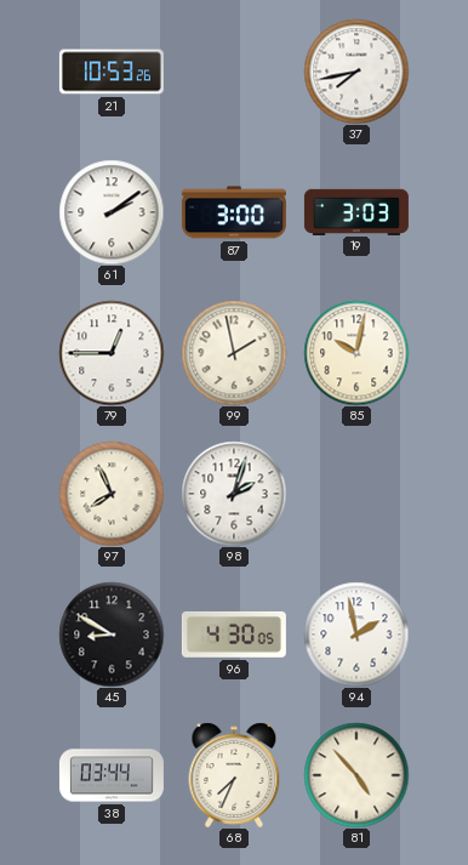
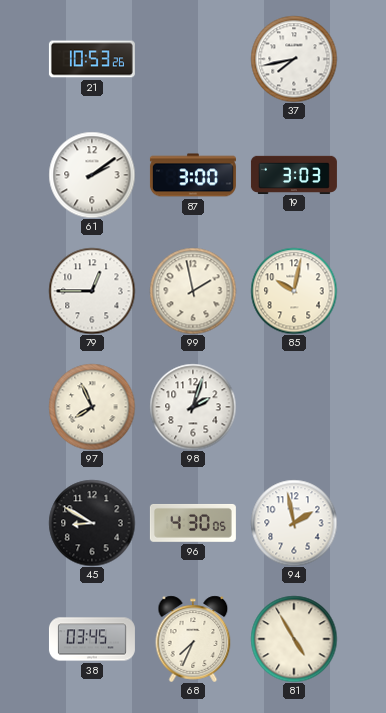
38: 03:44 -> 03:45
81: 4:53 -> 4:55
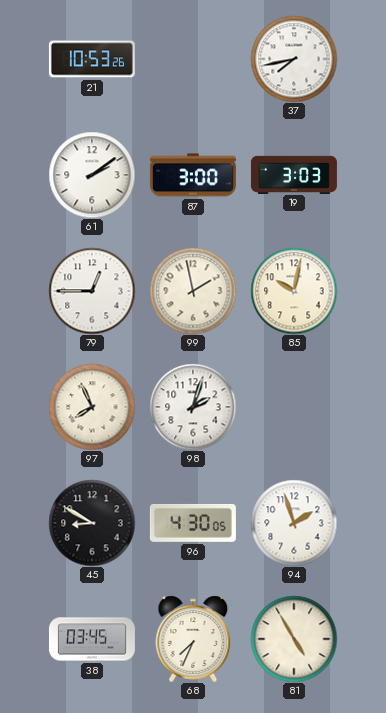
94: 1:58 -> 1:57
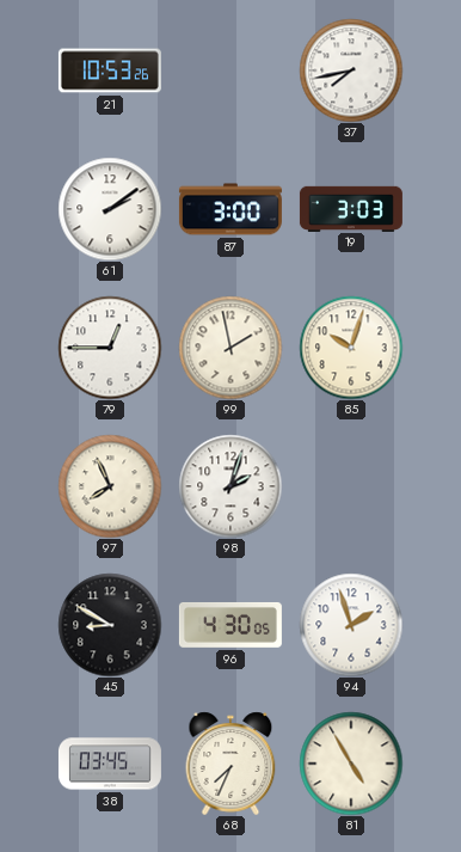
85: 10:02 -> 10:03
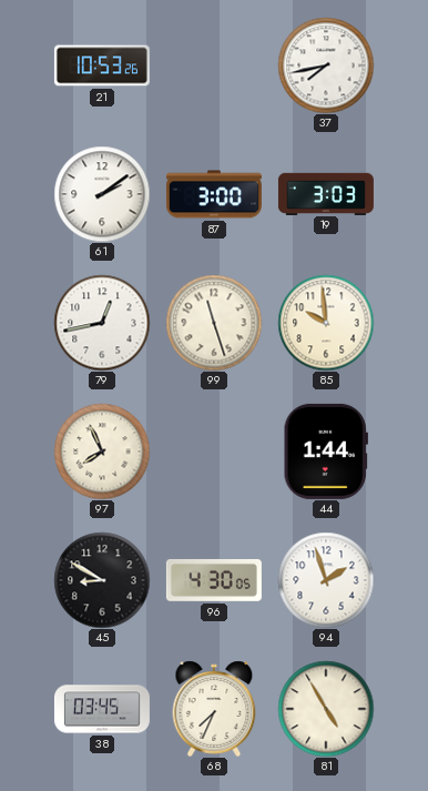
79: 12:45 -> 12:43
99: 1:58 -> 11:27
85: 10:03 -> 9:59
98: 2:03 -> none
44: none -> 1:44
